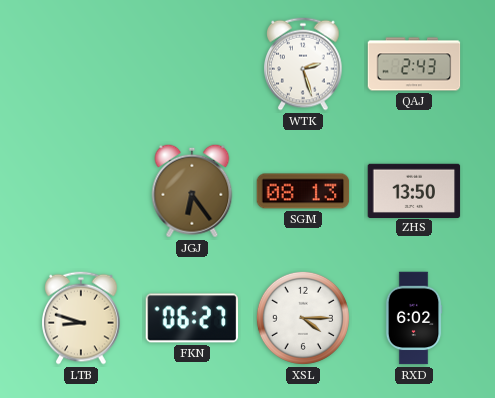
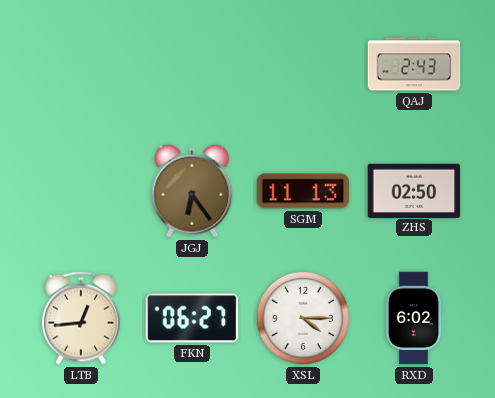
WTK: 2:27 -> none
SGM: 08:13 -> 11:13
ZHS: 13:50 -> 02:50
LTB: 8:48 -> 12:44
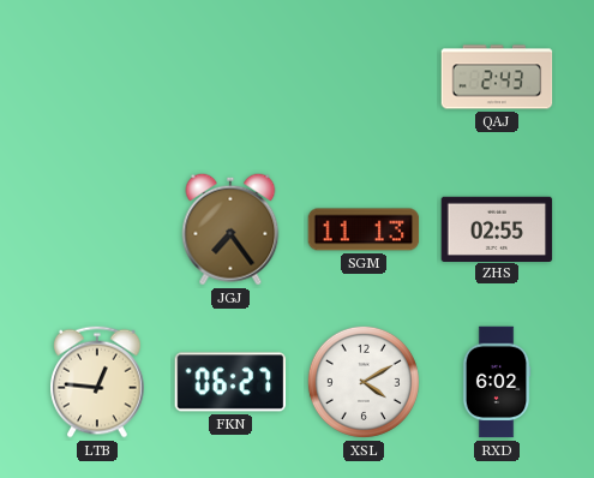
JGJ: 6:24 -> 7:24
ZHS: 02:50 -> 02:55
LTB: 12:44 -> 12:46
XSL: 4:15 -> 4:10
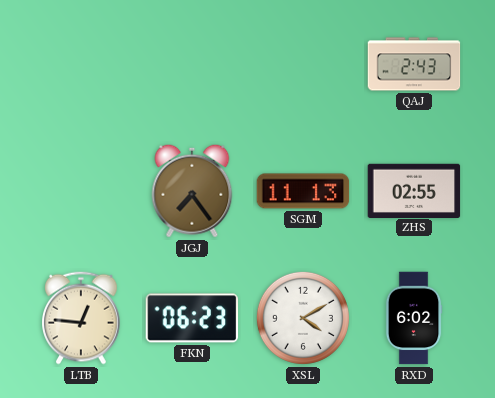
FKN: 06:27 -> 06:23
